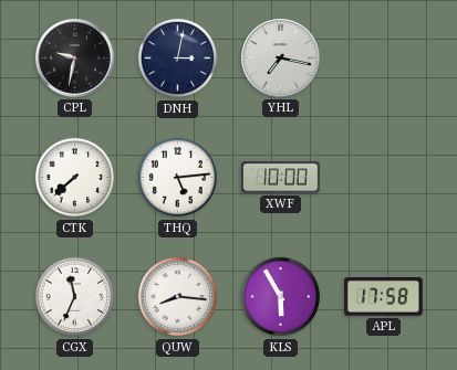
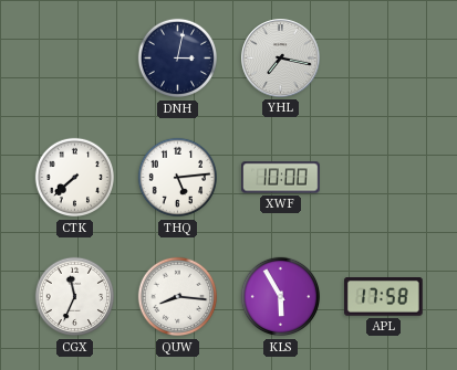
CPL: 9:32 -> none
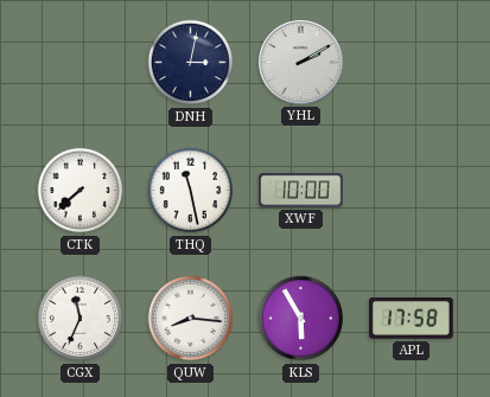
YHL: 7:17 -> 2:10
THQ: 5:14 -> 11:28
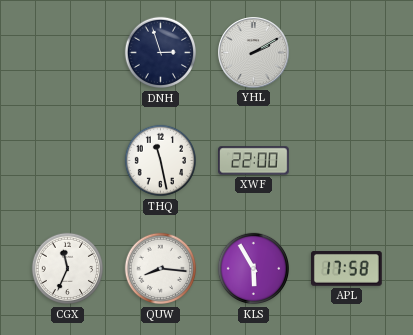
DNH: 3:02 -> 2:57
CTK: 7:38 -> none
XWF: 10:00 -> 22:00
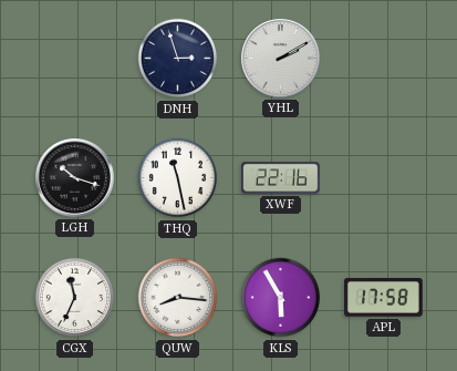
LGH: none -> 10:18
XWF: 22:00 -> 22:16
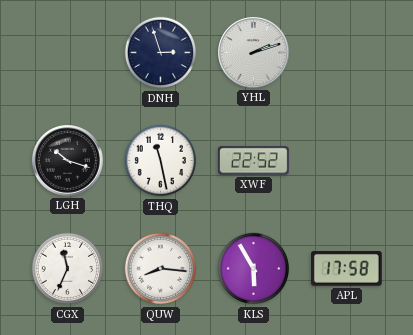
YHL: 2:10 -> 2:12
XWF: 22:16 -> 22:52
